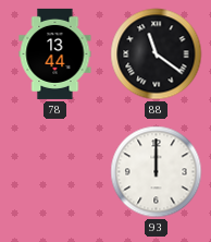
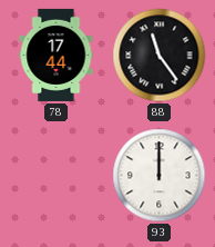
78: 13:44 -> 17:44
88: 11:21 -> 11:24
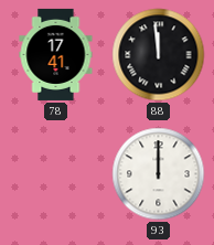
78: 17:44 -> 17:41
88: 11:24 -> 11:59
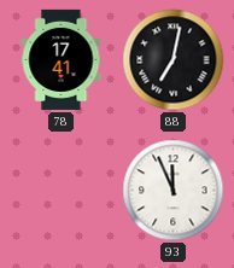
88: 11:59 -> 7:02
93: 12:00 -> 11:56
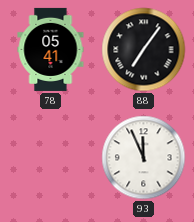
78: 17:41 -> 05:41
88: 7:02 -> 7:06
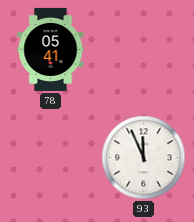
88: 7:06 -> none
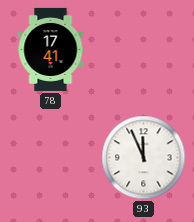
78: 05:41 -> 17:41
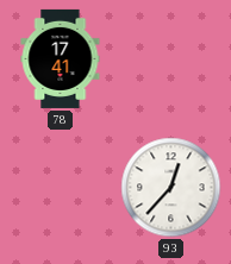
93: 11:56 -> 12:37
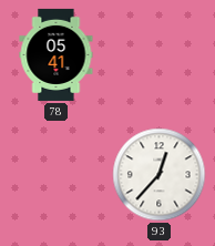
78: 17:41 -> 05:41
